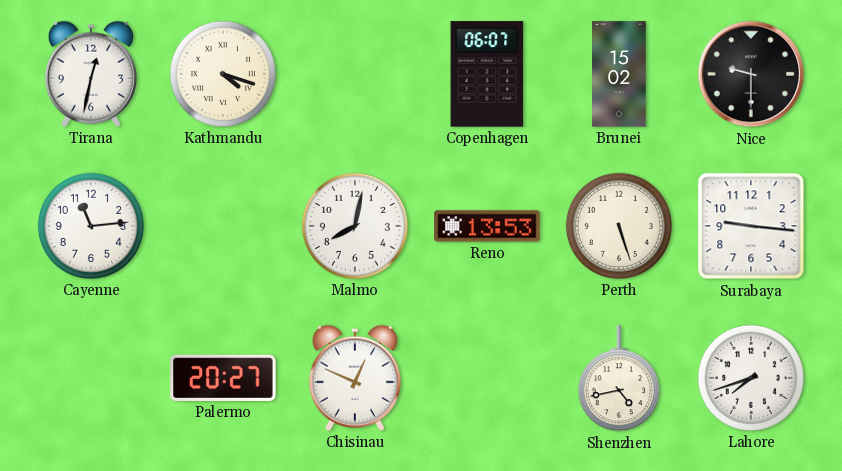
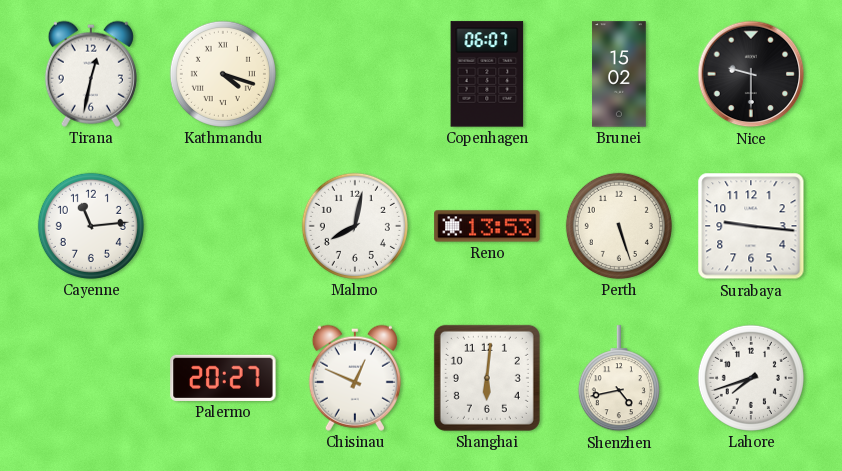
Shanghai: none -> 6:01
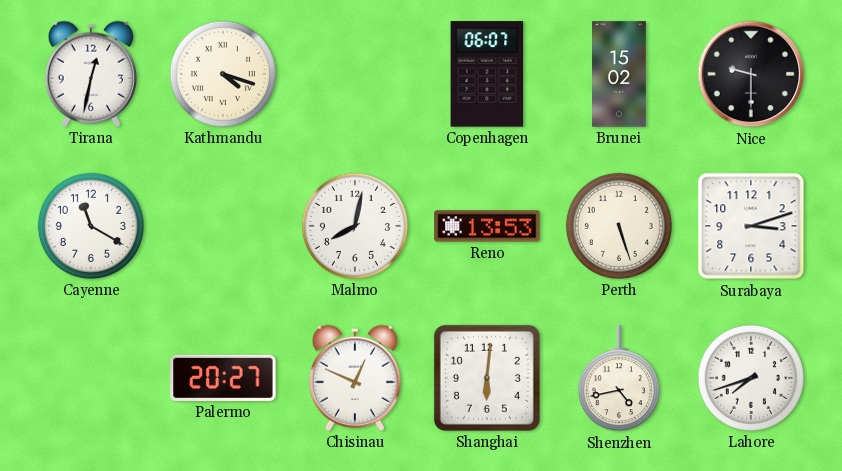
Cayenne: 11:14 -> 11:20
Surabaya: 9:16 -> 3:12
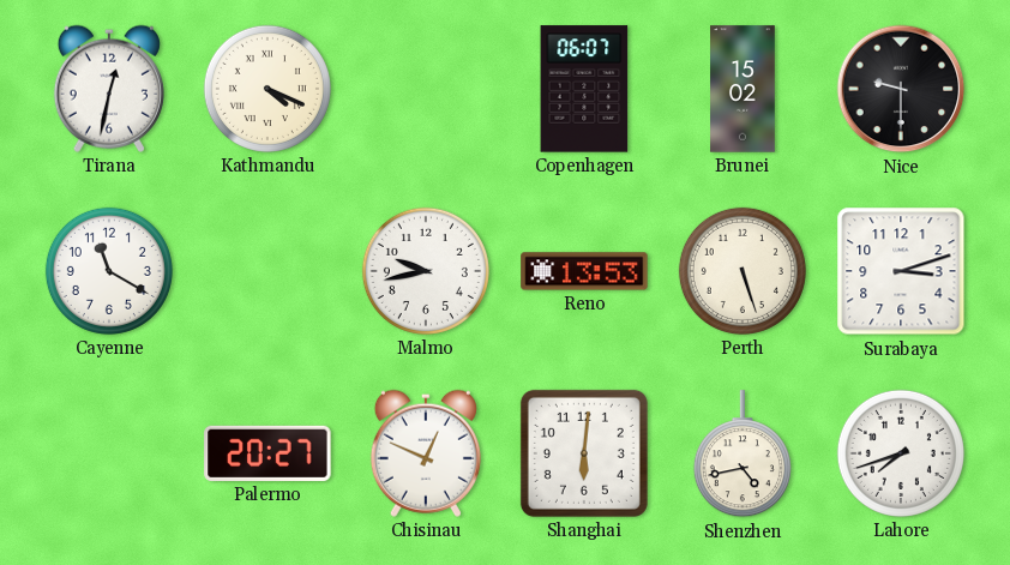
Kathmandu: 4:18 -> 4:19
Malmo: 8:02 -> 9:43
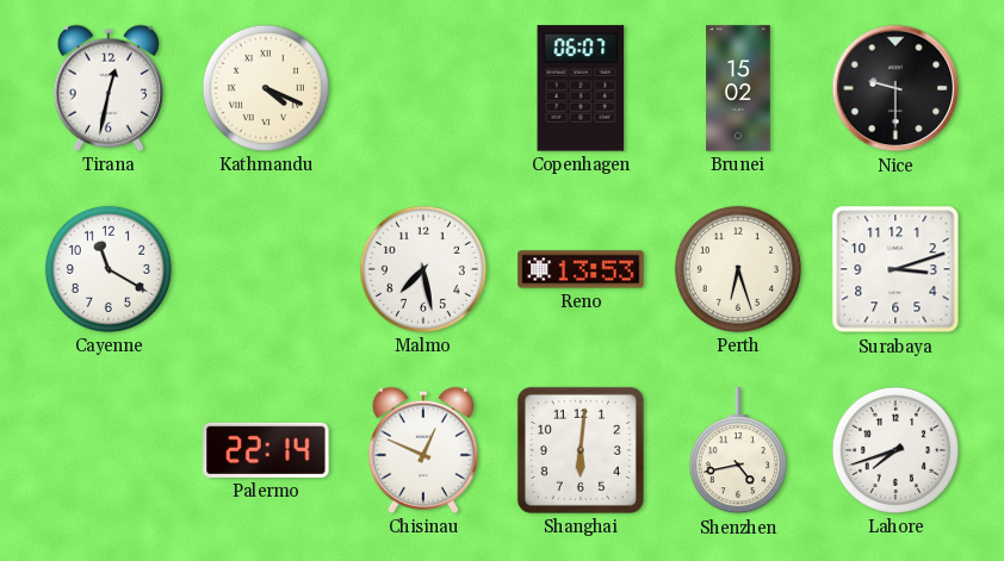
Malmo: 9:43 -> 7:28
Perth: 5:27 -> 6:27
Palermo: 20:27 -> 22:14
